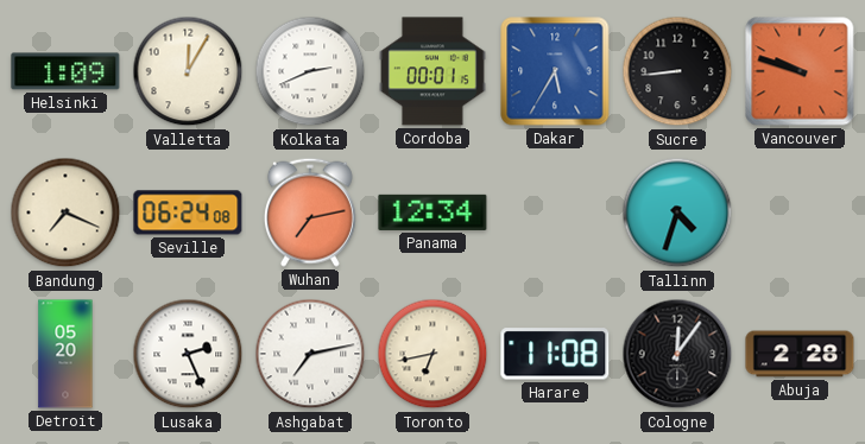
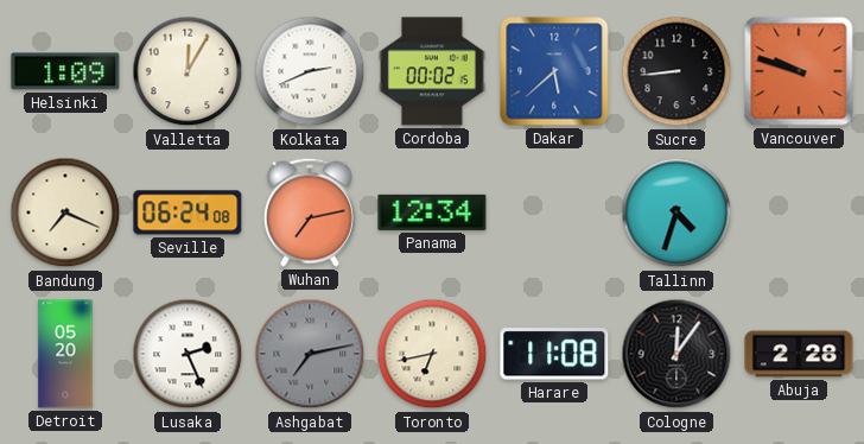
Cordoba: 00:01 -> 00:02
Dakar: 5:35 -> 5:38
Ashgabat dial: white -> grey
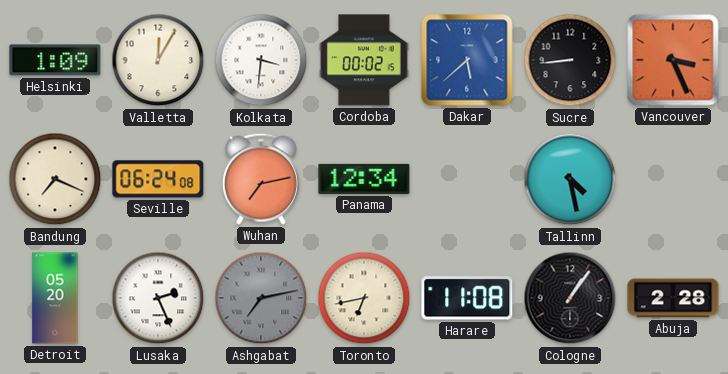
Kolkata: 2:41 -> 3:31
Vancouver: 9:48 -> 3:26
Tallinn: 4:33 -> 4:28
Cologne: 12:06 -> 1:06
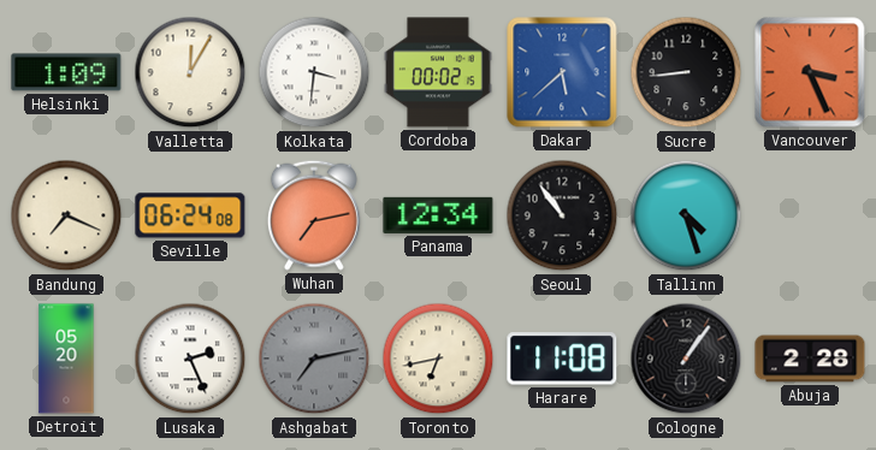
Seoul: none -> 10:54
Tallinn: 4:28 -> 4:27
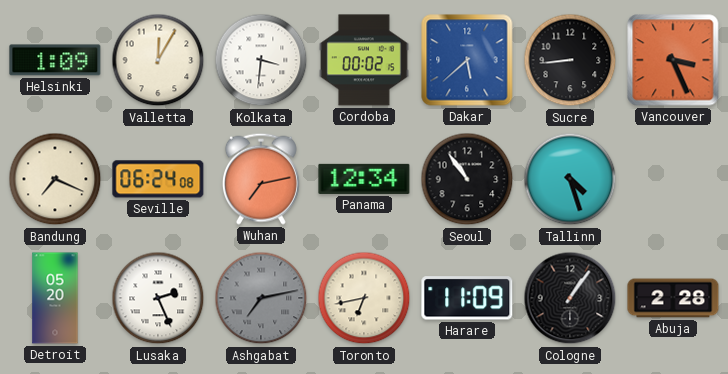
Harare: 11:08 -> 11:09
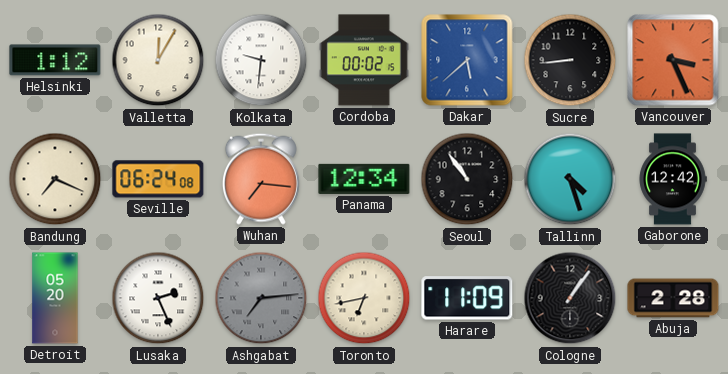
Helsinki: 1:09 -> 1:12
Kolkata: 3:31 -> 9:31
Wuhan: 7:13 -> 7:16
Gaborone: none -> 12:42
Ashgabat: 7:13 -> 7:14
